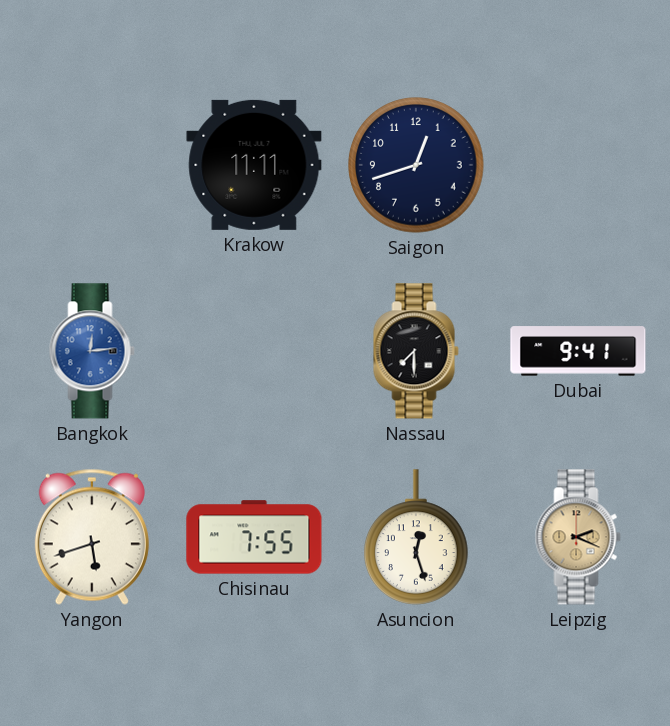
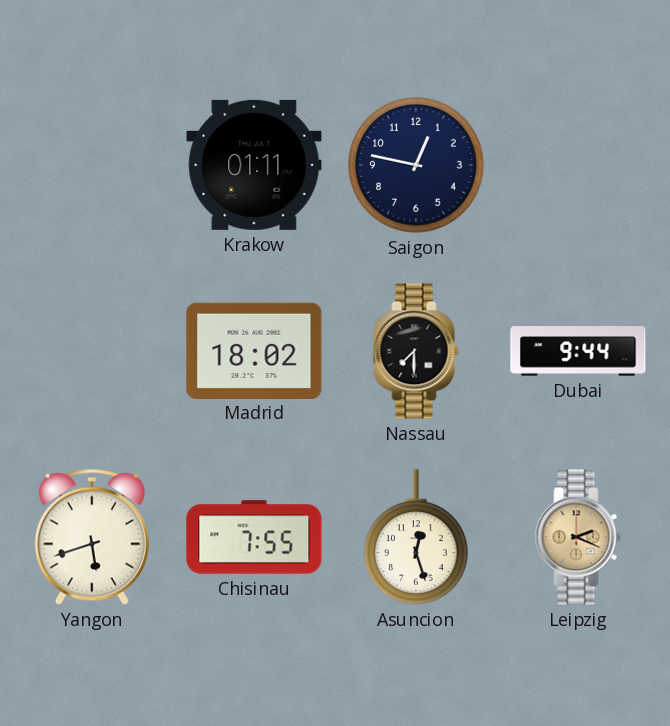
Krakow: 11:11 -> 01:11
Saigon: 12:42 -> 12:47
Bangkok: 12:14 -> none
Madrid: none -> 18:02
Dubai: 9:41 -> 9:44
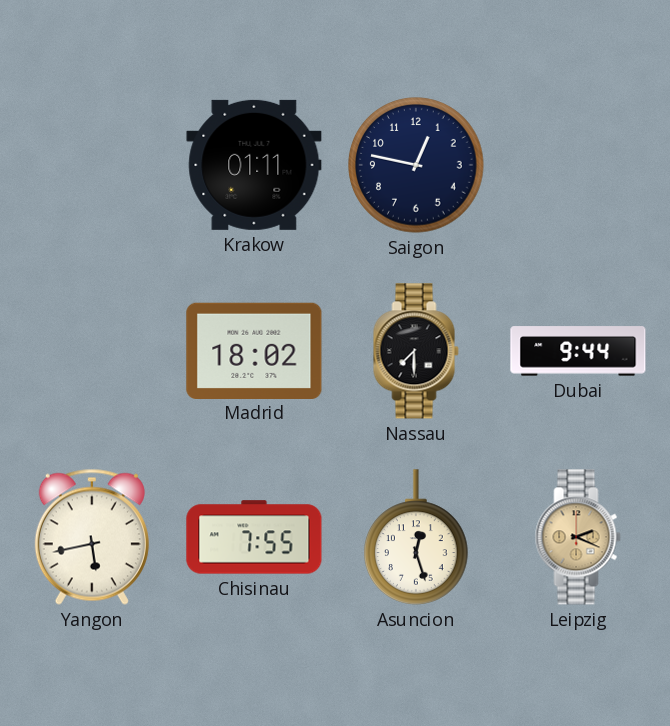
Yangon: 5:42 -> 5:43
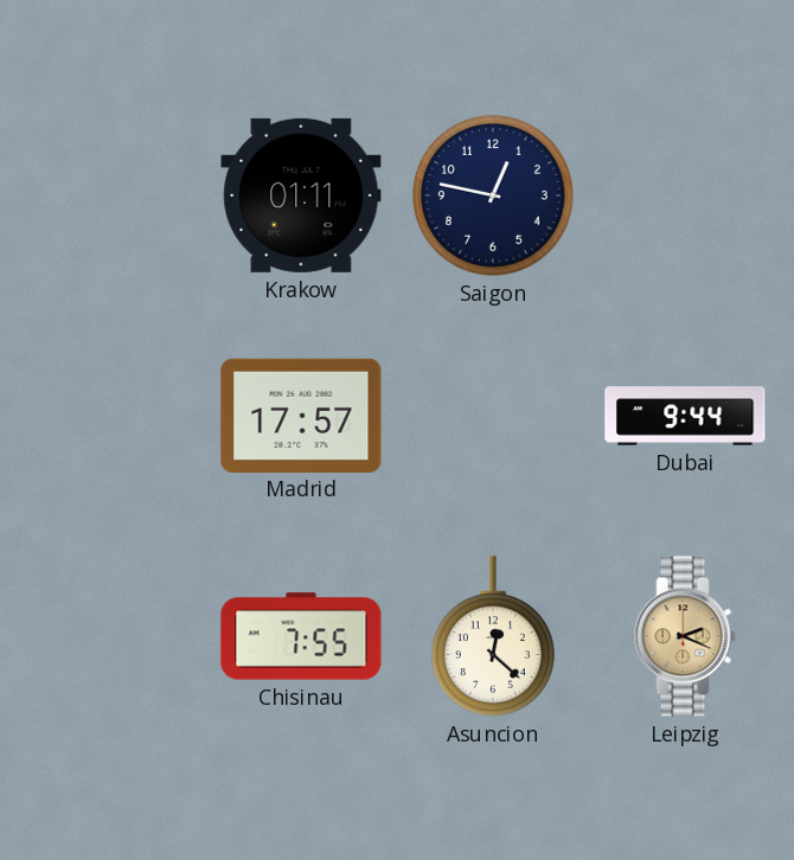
Madrid: 18:02 -> 17:57
Nassau: 7:30 -> none
Yangon: 5:43 -> none
Asuncion: 12:27 -> 12:22
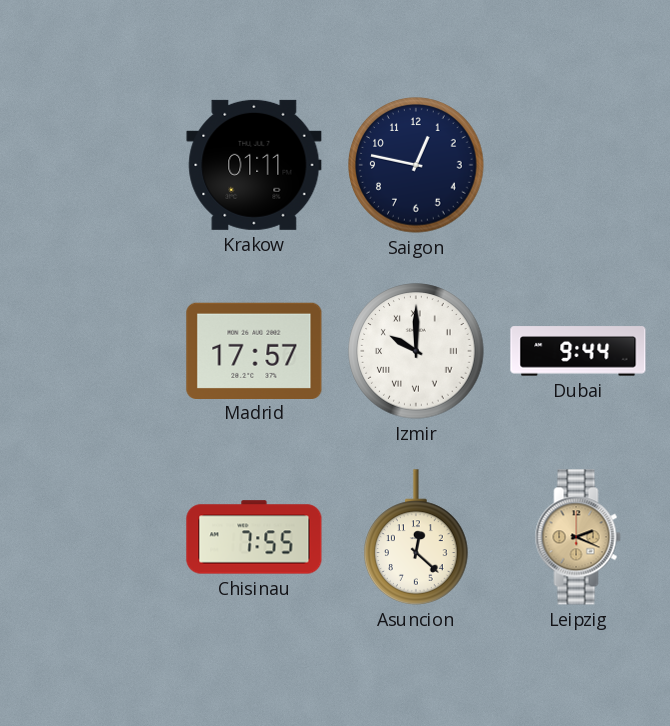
Izmir: none -> 10:00
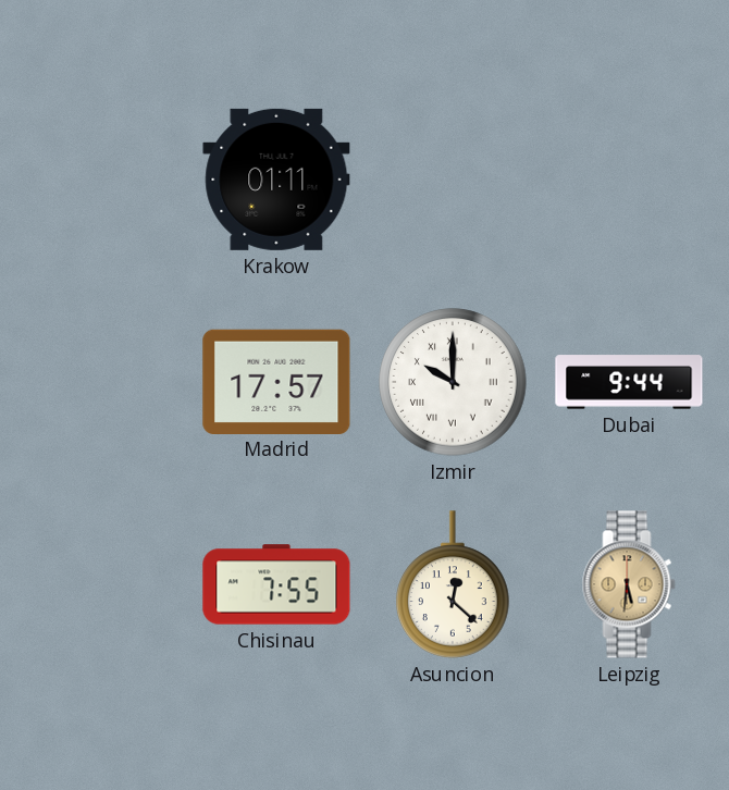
Saigon: 12:47 -> none
Leipzig: 2:19 -> 5:31
